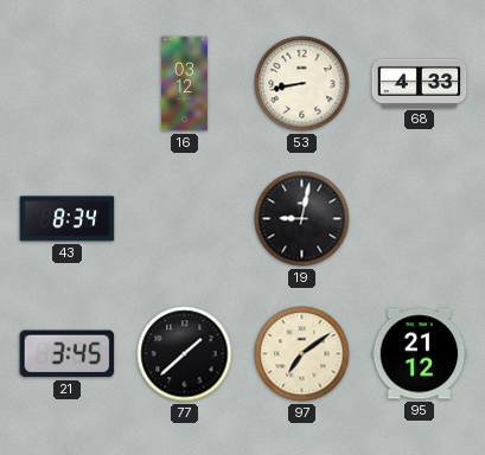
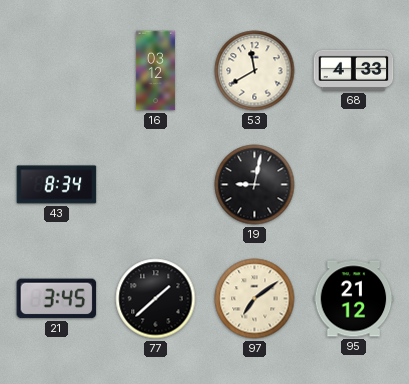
53: 8:43 -> 11:40
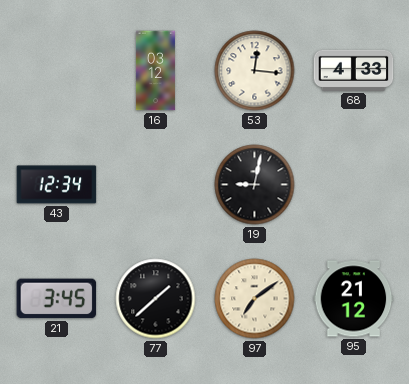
53: 11:40 -> 12:16
43: 8:34 -> 12:34
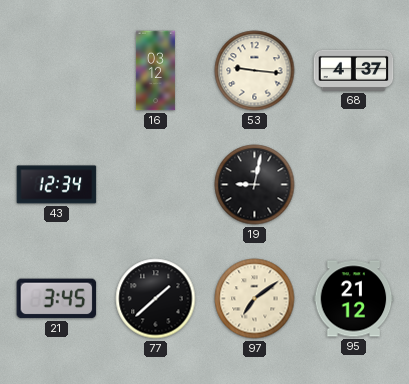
53: 12:16 -> 9:16
68: 4:33 -> 4:37
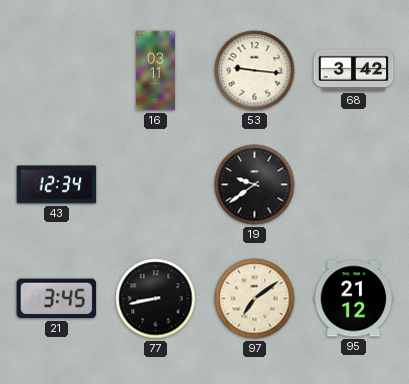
16: 03:12 -> 03:11
68: 4:37 -> 3:42
19: 9:02 -> 9:39
77: 1:38 -> 8:43
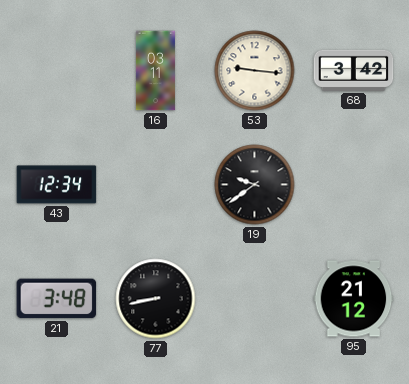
21: 3:45 -> 3:48
97: 7:09 -> none
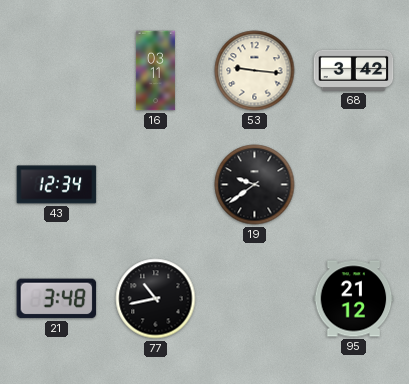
77: 8:43 -> 10:43
